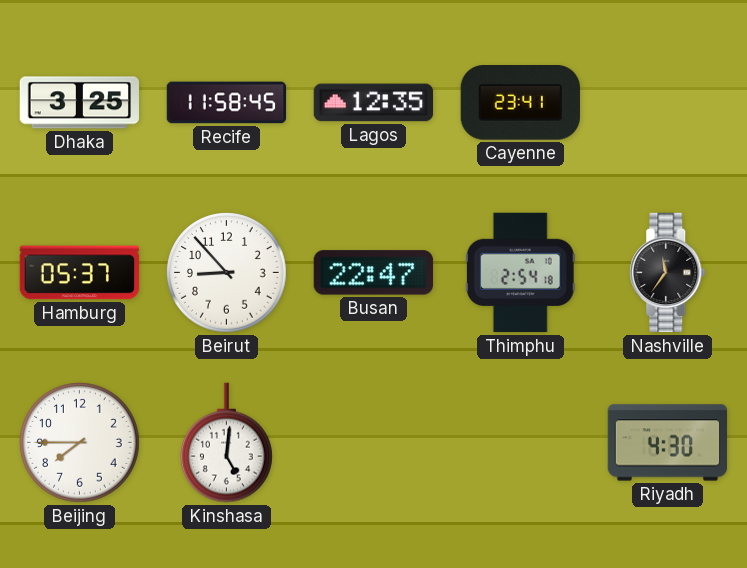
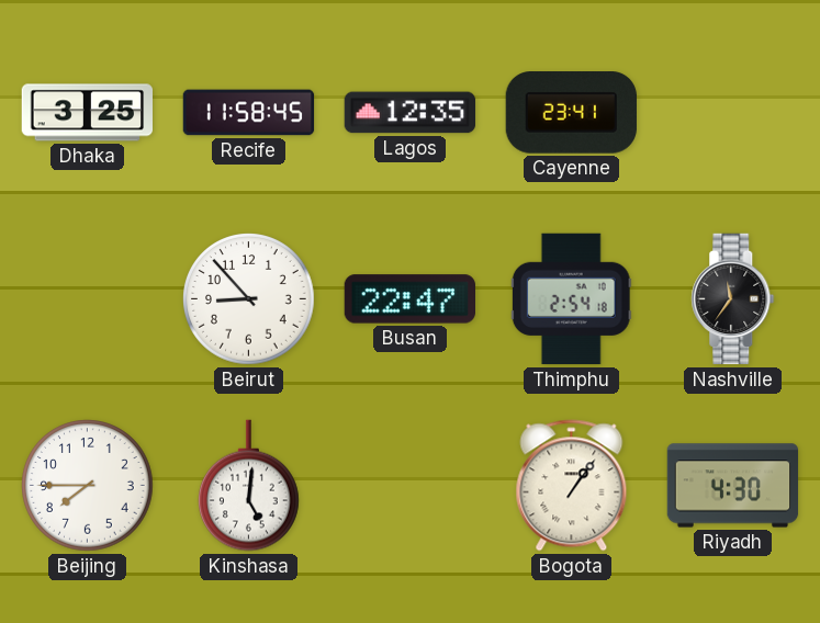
Hamburg: 05:37 -> none
Bogota: none -> 1:06
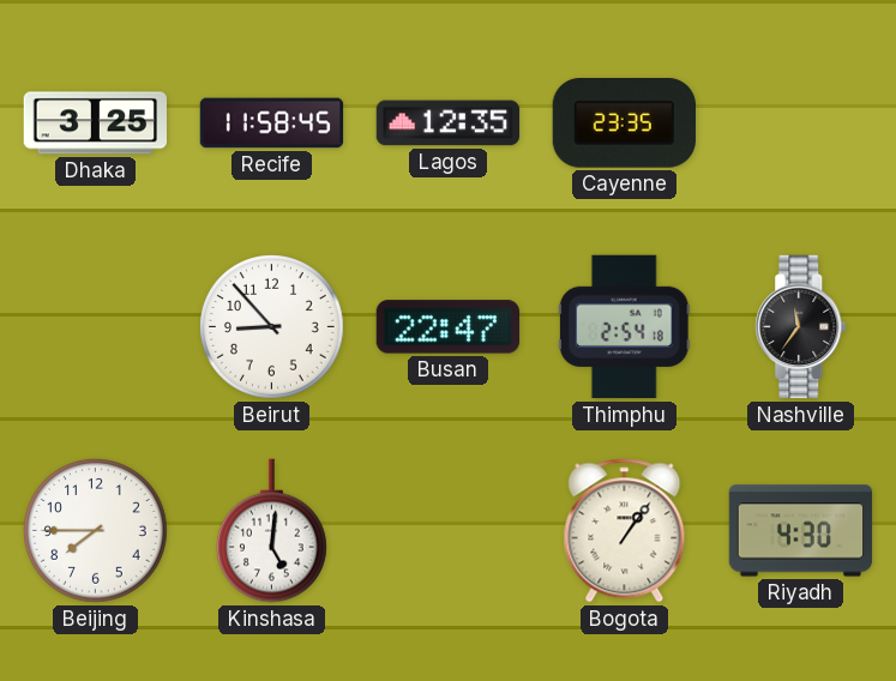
Cayenne: 23:41 -> 23:35
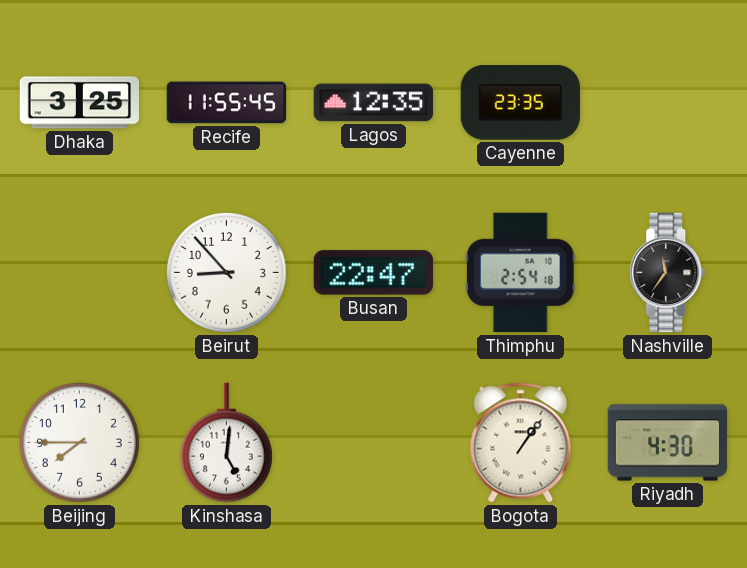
Recife: 11:58 -> 11:55
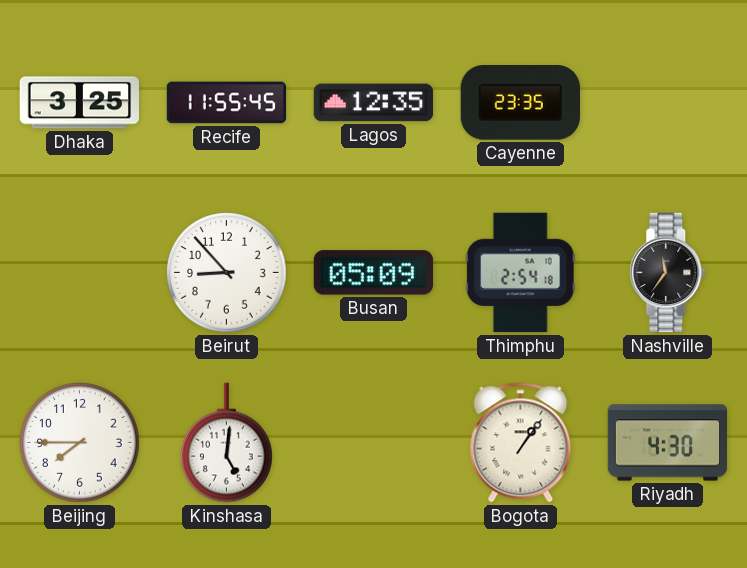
Busan: 22:47 -> 05:09
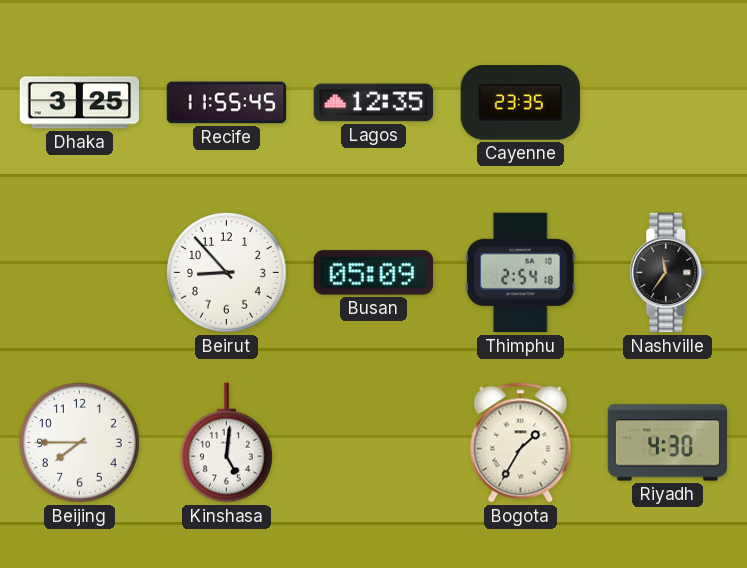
Bogota: 1:06 -> 1:35
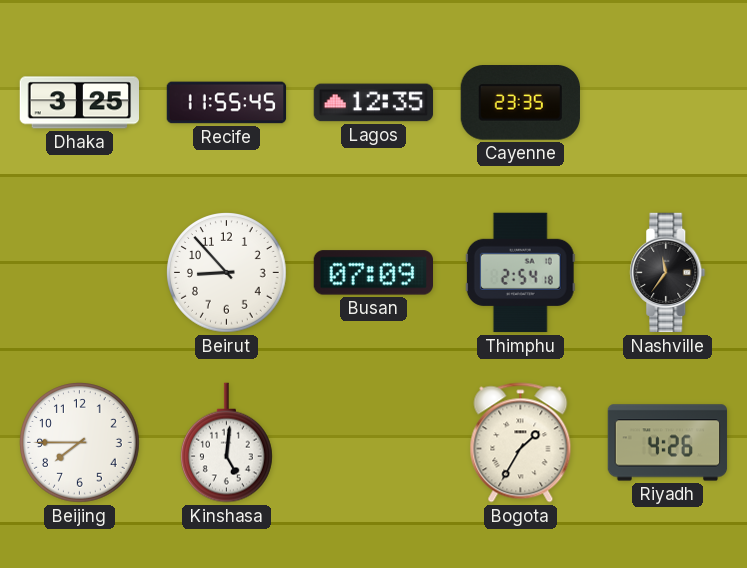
Busan: 05:09 -> 07:09
Riyadh: 4:30 -> 4:26
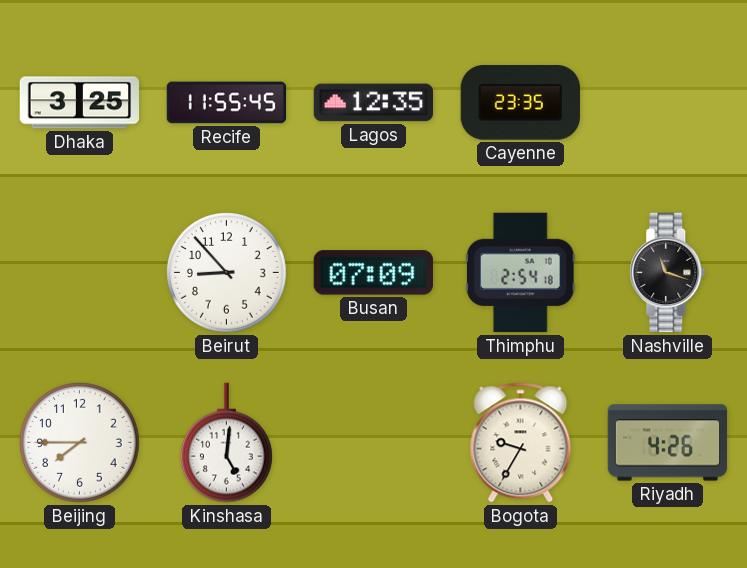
Nashville: 11:36 -> 11:18
Bogota: 1:35 -> 9:35
